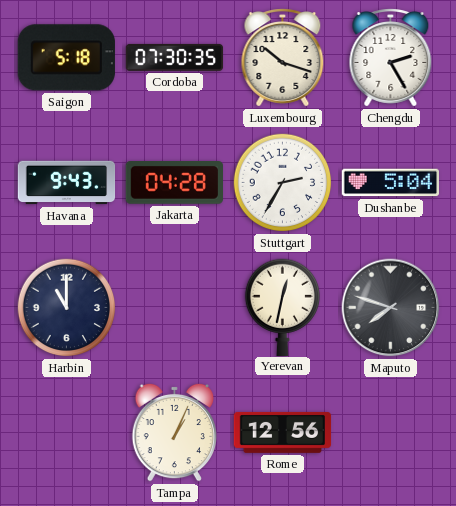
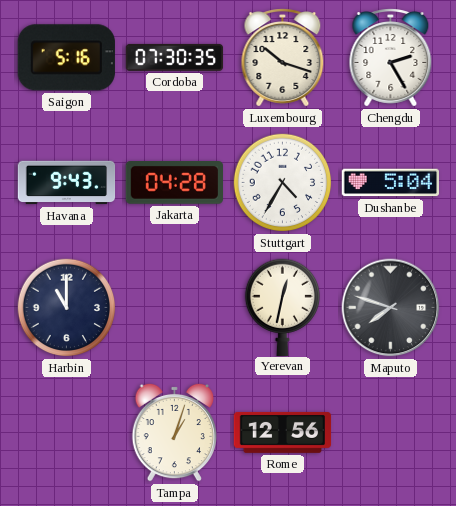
Saigon: 5:18 -> 5:16
Stuttgart: 2:35 -> 4:35
Tampa: 1:04 -> 1:03
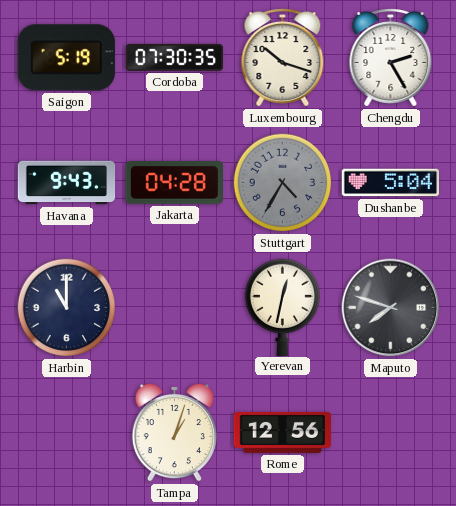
Saigon: 5:16 -> 5:19
Stuttgart dial: white -> grey
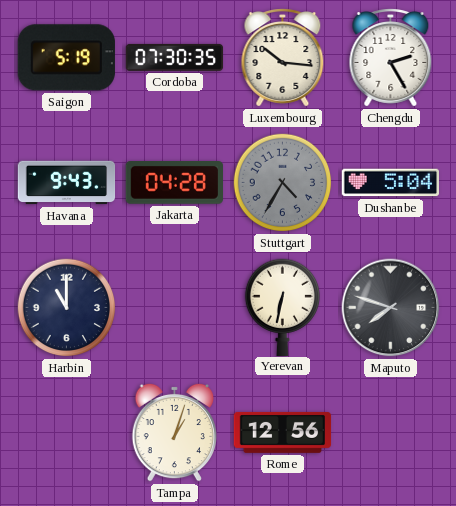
Luxembourg: 10:18 -> 10:16
Yerevan: 12:32 -> 6:32
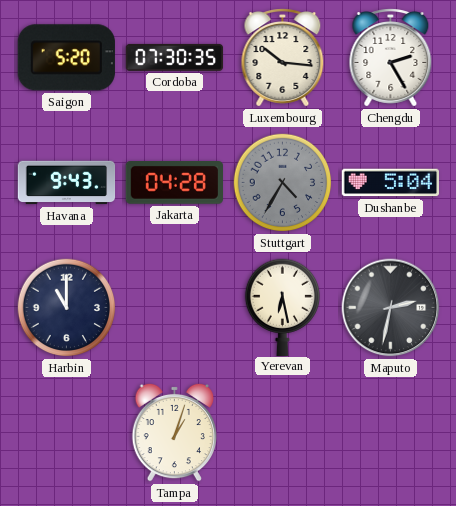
Saigon: 5:19 -> 5:20
Yerevan: 6:32 -> 6:28
Maputo: 7:48 -> 2:32
Rome: 12:56 -> none
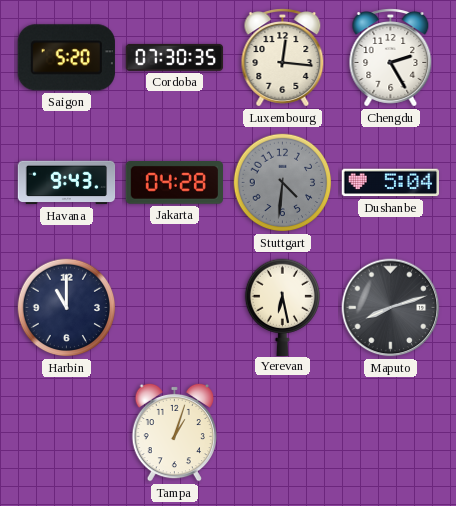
Luxembourg: 10:16 -> 12:16
Stuttgart: 4:35 -> 4:31
Maputo: 2:32 -> 8:12
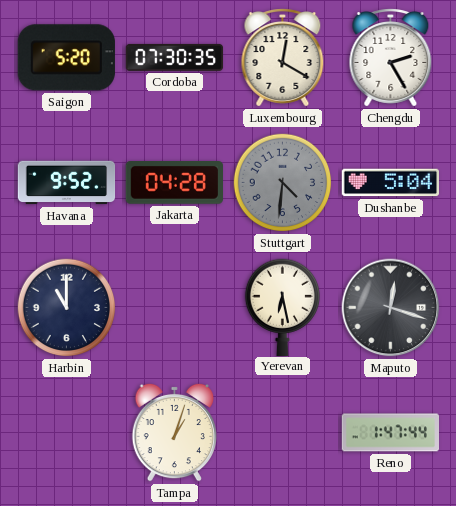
Luxembourg: 12:16 -> 12:20
Havana: 9:43 -> 9:52
Maputo: 8:12 -> 12:18
Reno: none -> 1:47
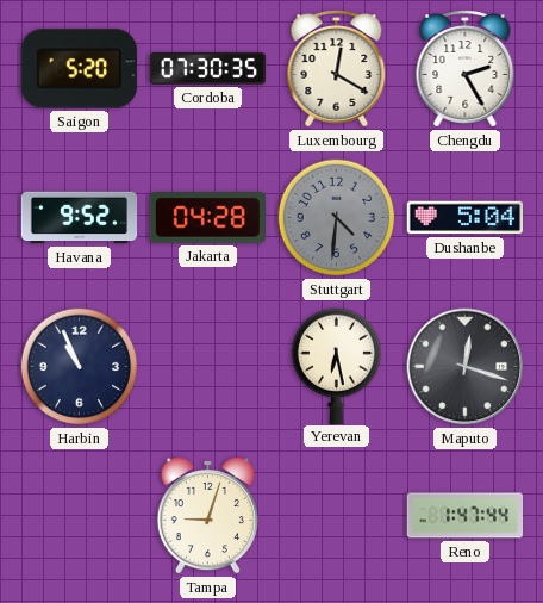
Harbin: 11:00 -> 10:56
Tampa: 1:03 -> 9:03
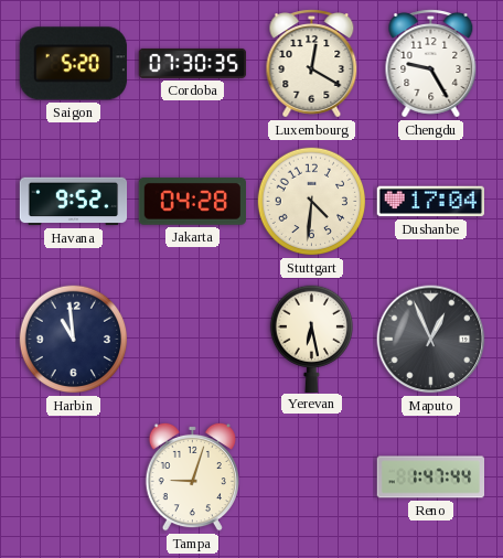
Chengdu: 2:25 -> 9:25
Stuttgart dial: grey -> cream
Dushanbe: 5:04 -> 17:04
Harbin: 10:56 -> 10:59
Maputo: 12:18 -> 12:56
